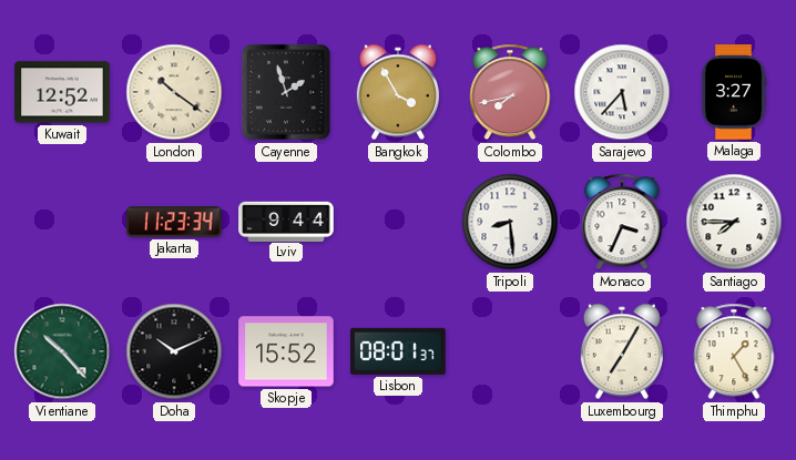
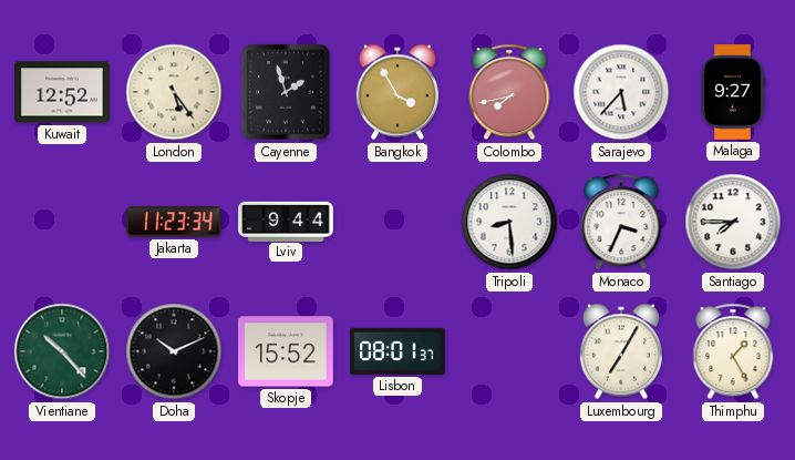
London: 10:21 -> 5:24
Malaga: 3:27 -> 9:27
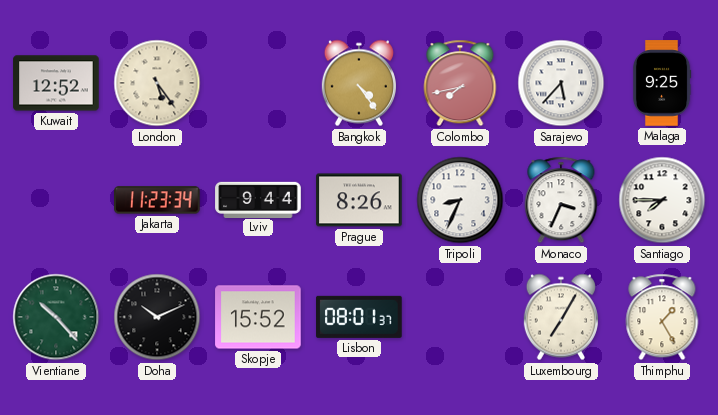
Cayenne: 1:57 -> none
Bangkok: 3:55 -> 4:24
Malaga: 9:27 -> 9:25
Prague: none -> 8:26
Tripoli: 8:29 -> 8:34
